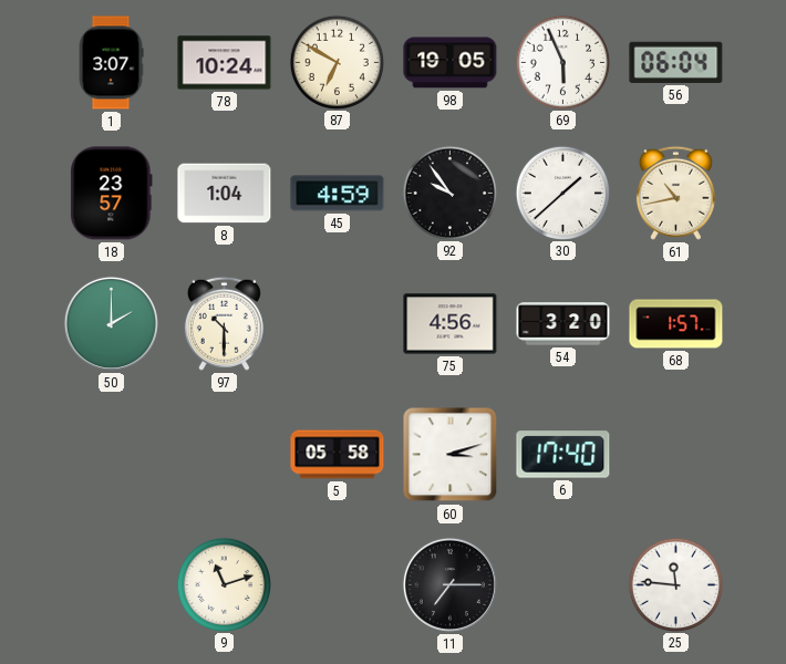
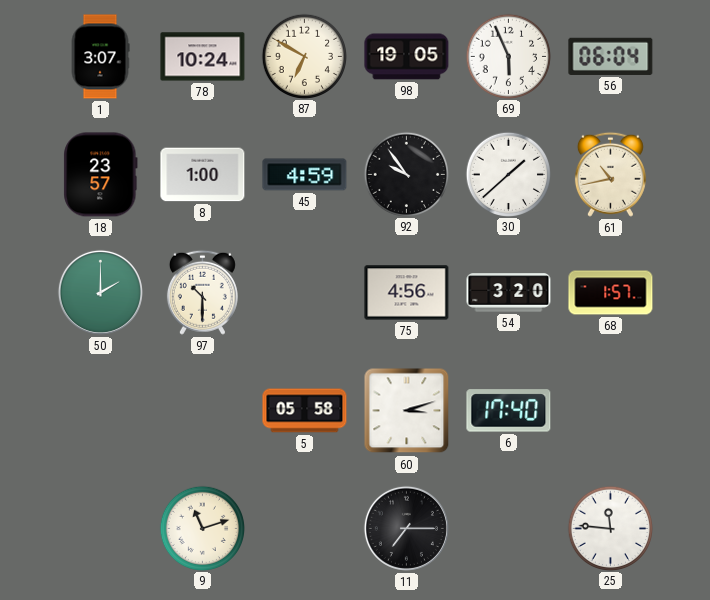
8: 1:04 -> 1:00
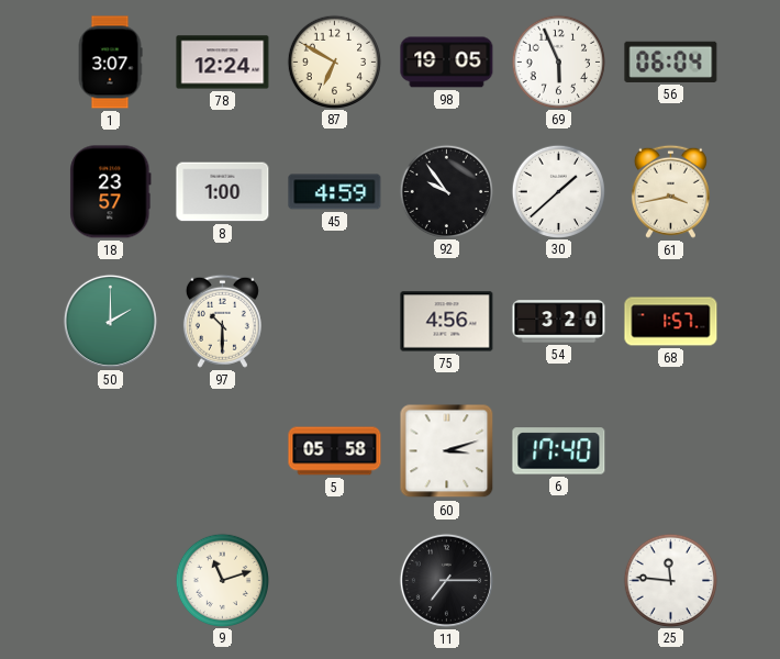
78: 10:24 -> 12:24
61: 10:43 -> 3:43
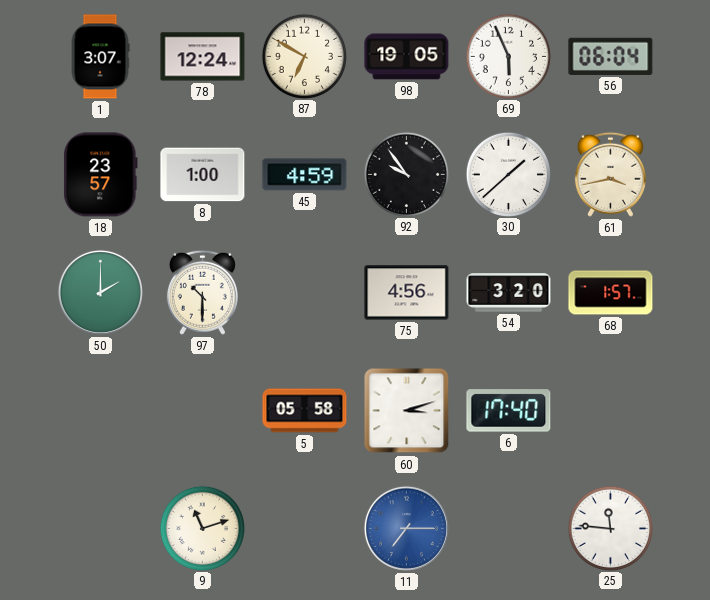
11 dial: black -> blue
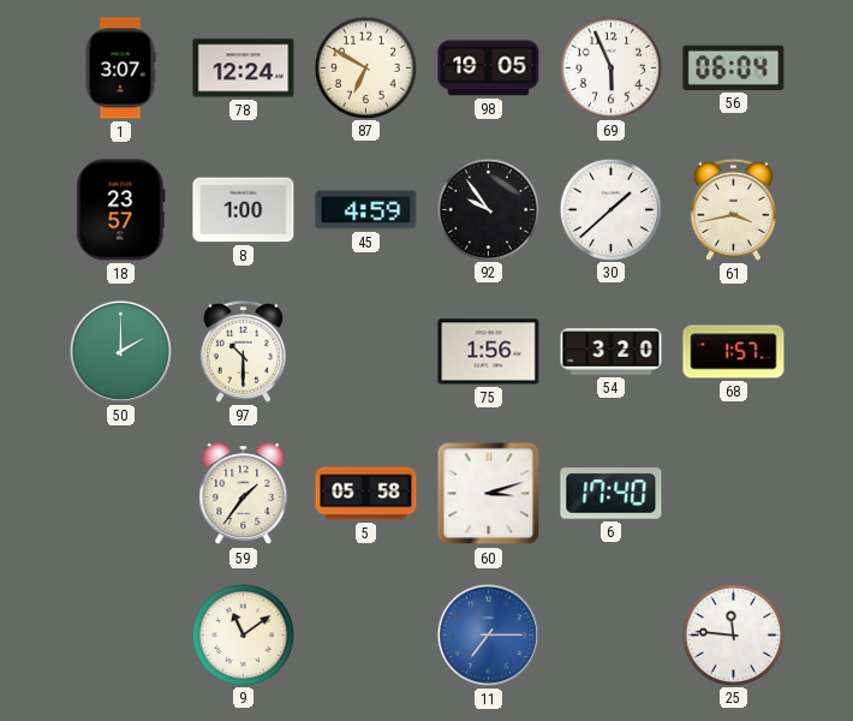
75: 4:56 -> 1:56
59: none -> 1:36
9: 11:12 -> 11:09
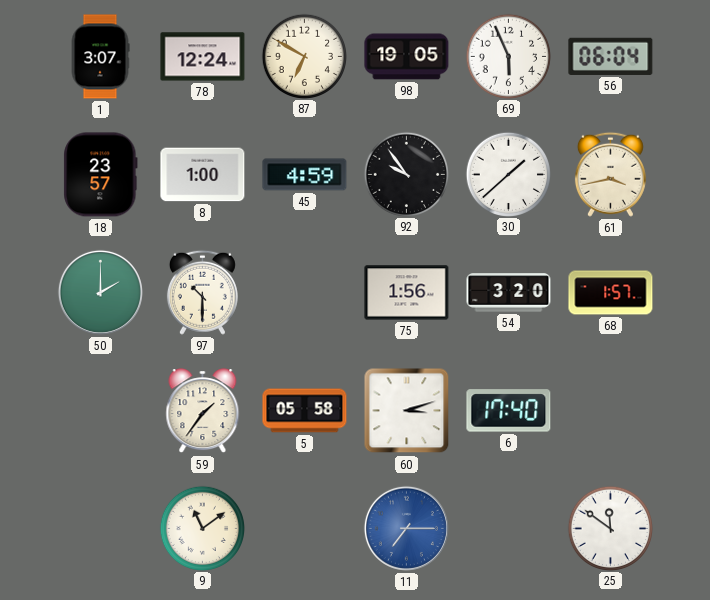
25: 11:46 -> 11:51
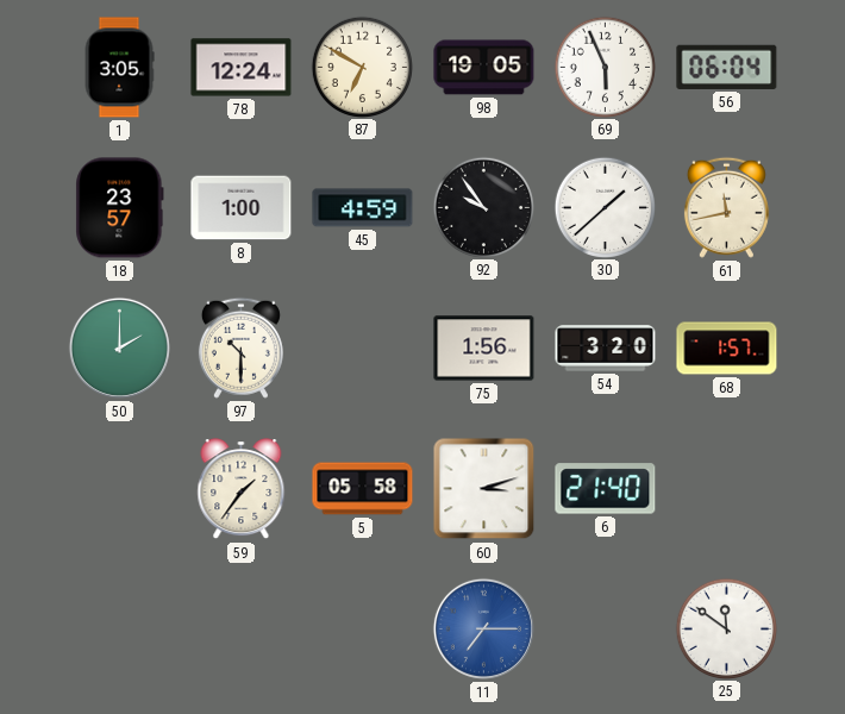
1: 3:07 -> 3:05
61: 3:43 -> 11:43
6: 17:40 -> 21:40
9: 11:09 -> none
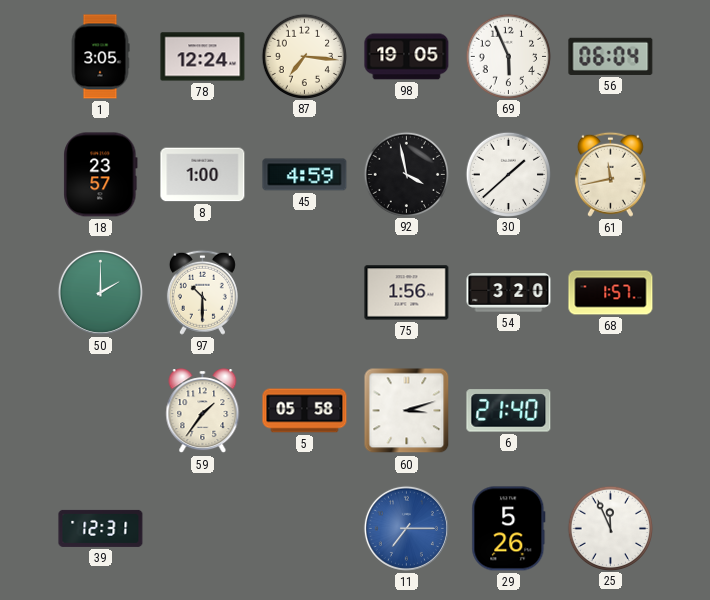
87: 6:50 -> 7:16
92: 9:54 -> 3:58
39: none -> 12:31
29: none -> 5:26
25: 11:51 -> 11:56
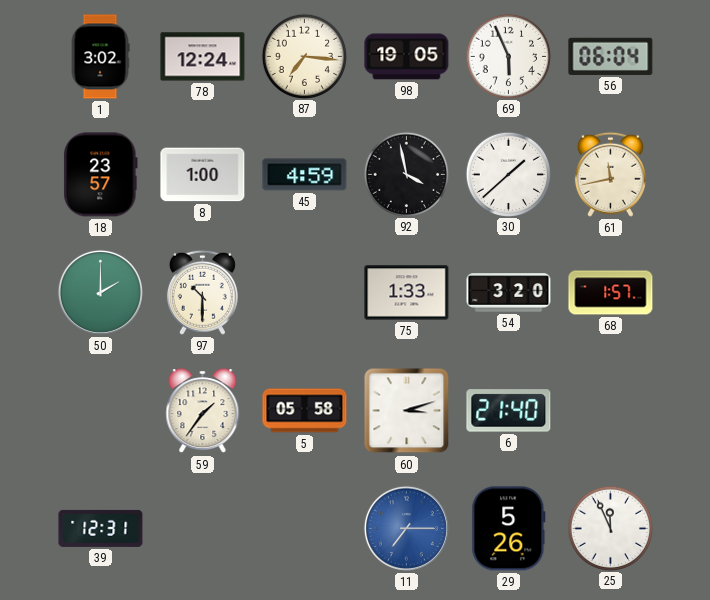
1: 3:05 -> 3:02
75: 1:56 -> 1:33
